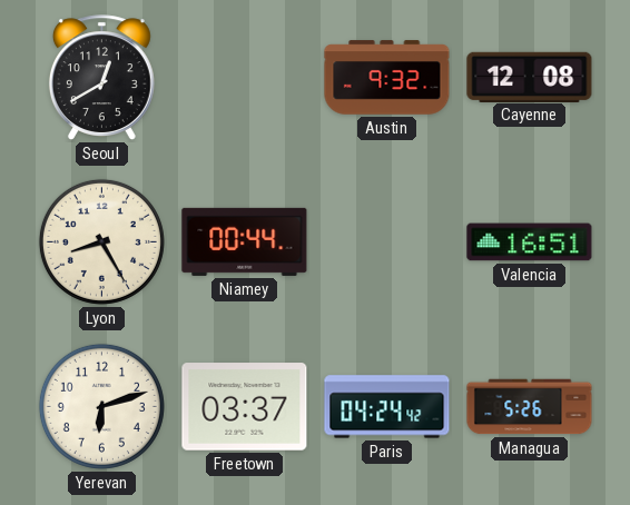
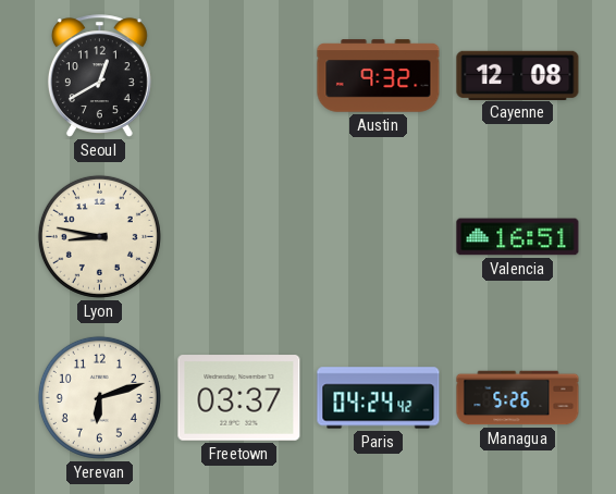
Lyon: 8:25 -> 8:47
Niamey: 00:44 -> none
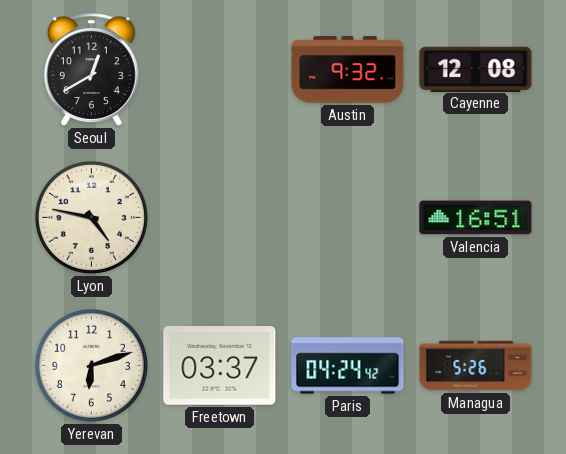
Lyon: 8:47 -> 4:47
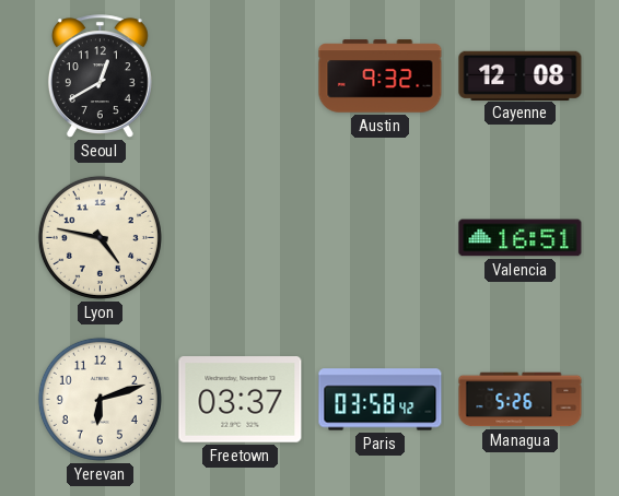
Paris: 04:24 -> 03:58
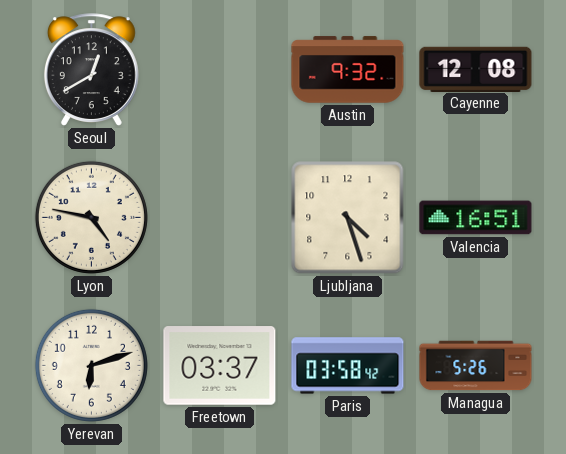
Ljubljana: none -> 4:27
